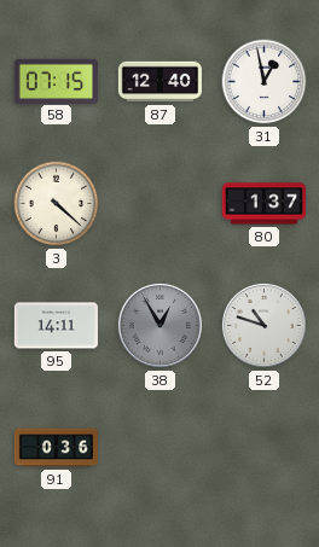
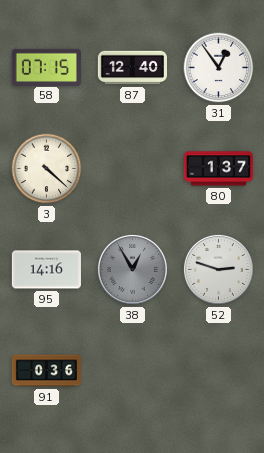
31: 12:58 -> 12:54
95: 14:11 -> 14:16
52: 10:48 -> 2:48
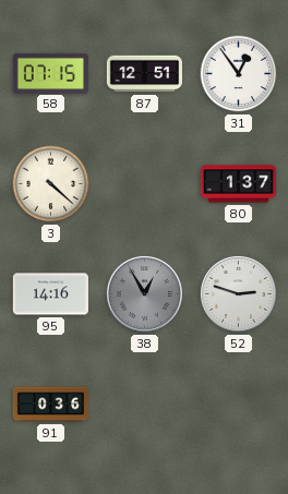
87: 12:40 -> 12:51
